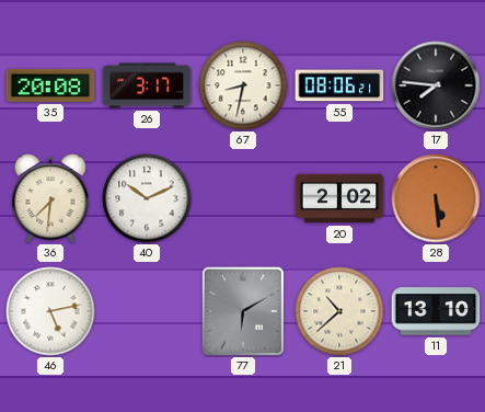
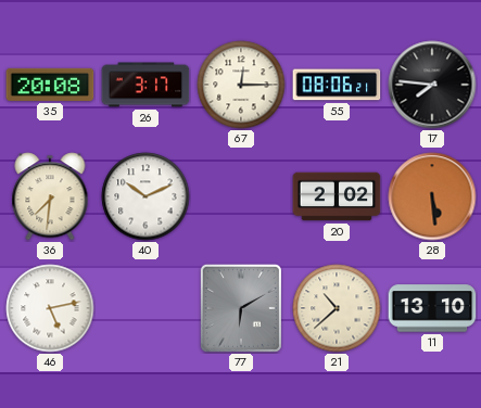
67: 8:32 -> 12:15
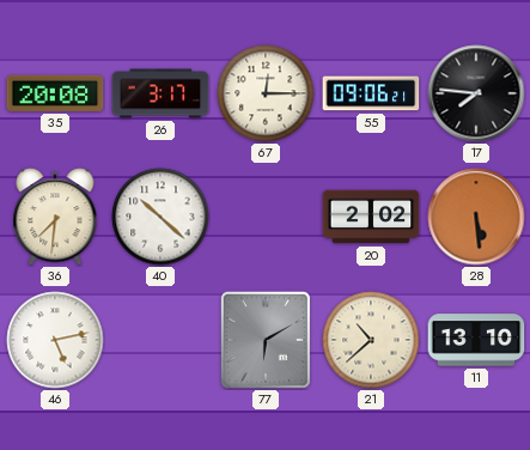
55: 08:06 -> 09:06
40: 10:11 -> 10:22
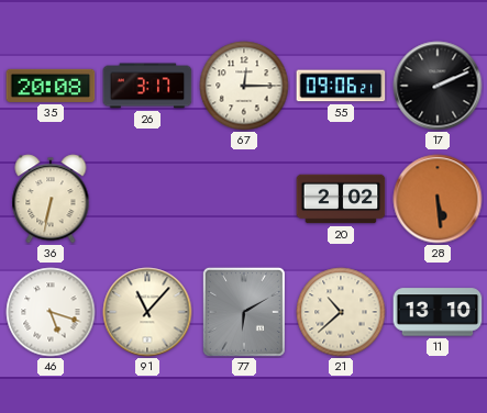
17: 7:46 -> 2:11
36: 7:31 -> 6:32
40: 10:22 -> none
46: 5:13 -> 5:18
91: none -> 11:07
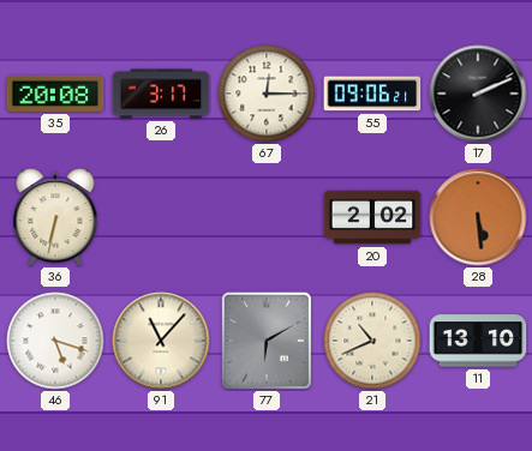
21: 10:38 -> 10:41
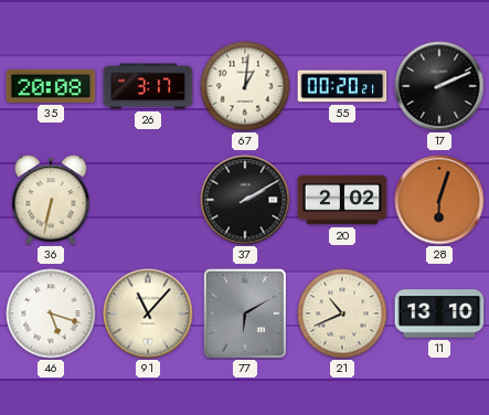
67: 12:15 -> 1:01
55: 09:06 -> 00:20
37: none -> 2:10
28: 5:29 -> 6:03
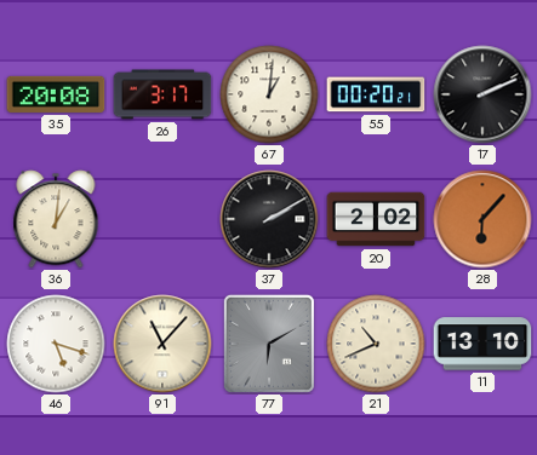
36: 6:32 -> 1:01
28: 6:03 -> 6:07
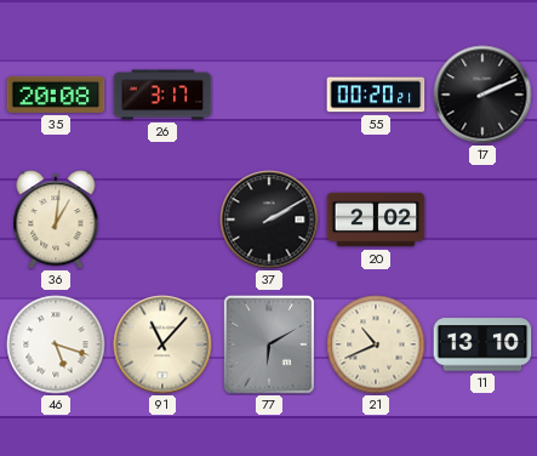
67: 1:01 -> none
28: 6:07 -> none
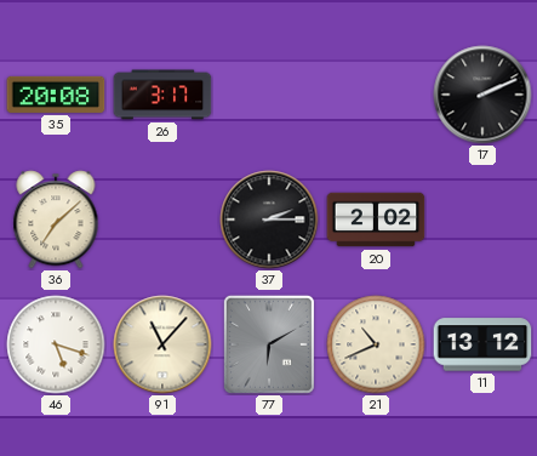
55: 00:20 -> none
36: 1:01 -> 7:08
37: 2:10 -> 2:15
11: 13:10 -> 13:12
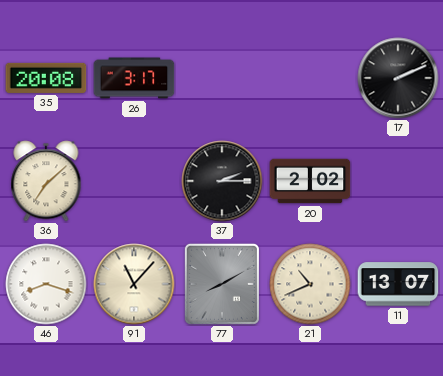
46: 5:18 -> 8:18
77: 6:10 -> 8:10
11: 13:12 -> 13:07
